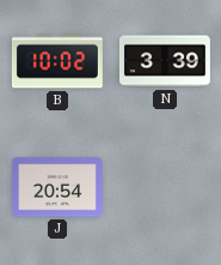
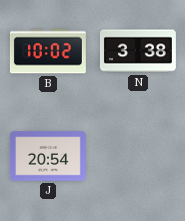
N: 3:39 -> 3:38
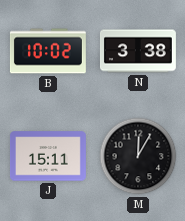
J: 20:54 -> 15:11
M: none -> 12:05
